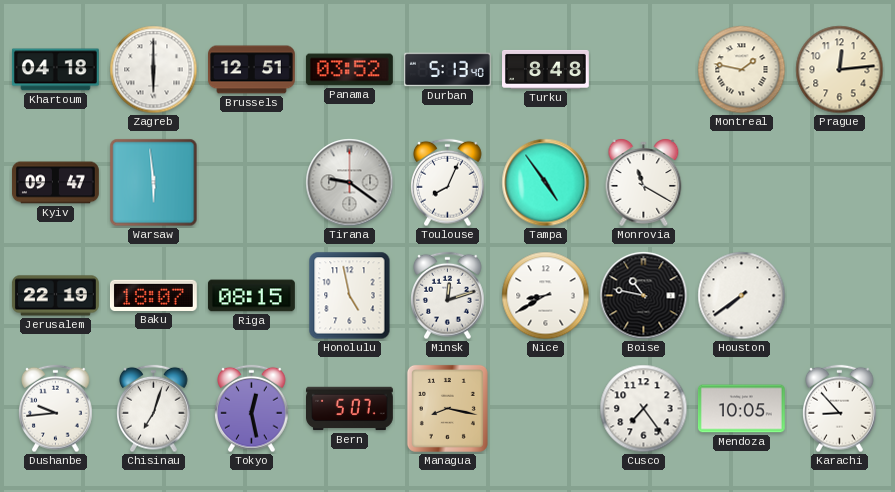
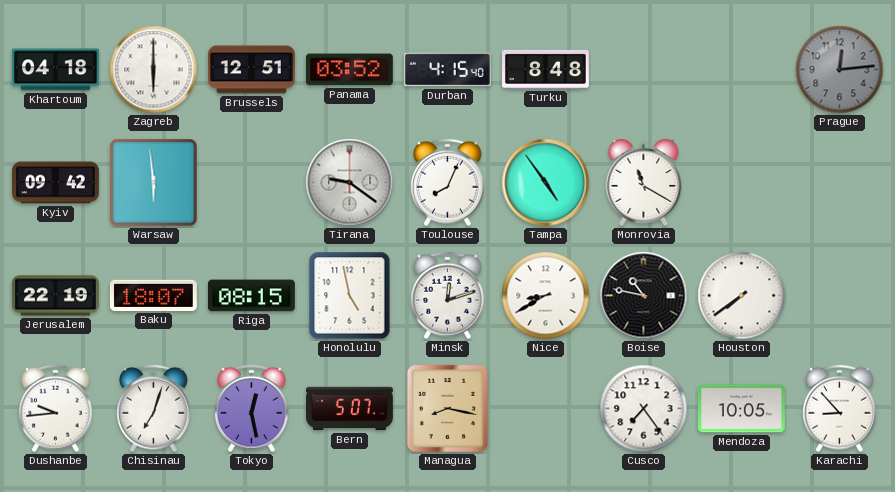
Durban: 5:13 -> 4:15
Montreal: 1:47 -> none
Prague dial: cream -> grey
Kyiv: 09:47 -> 09:42
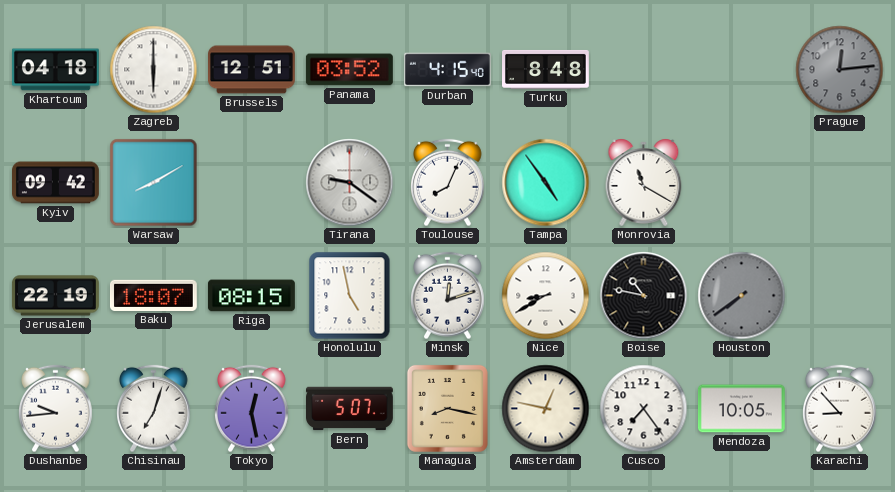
Warsaw: 5:59 -> 8:10
Houston dial: white -> grey
Amsterdam: none -> 12:47
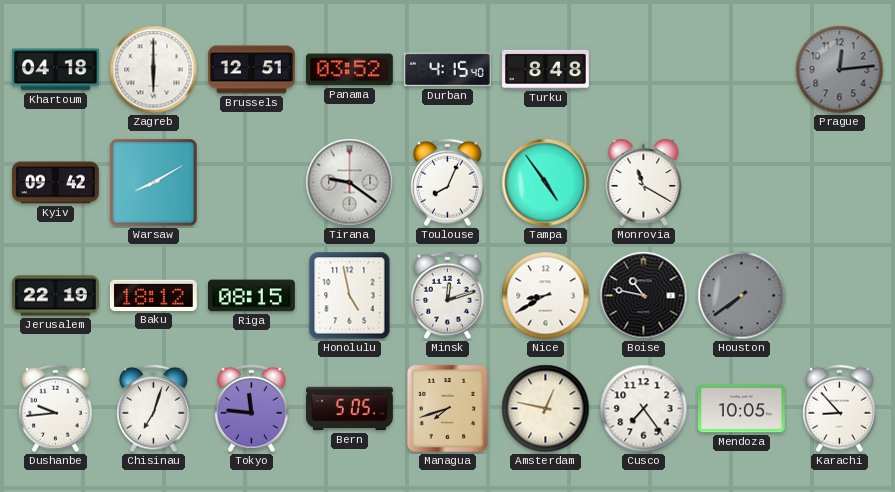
Baku: 18:07 -> 18:12
Tokyo: 12:28 -> 11:46
Bern: 5:07 -> 5:05
Managua: 8:17 -> 7:42
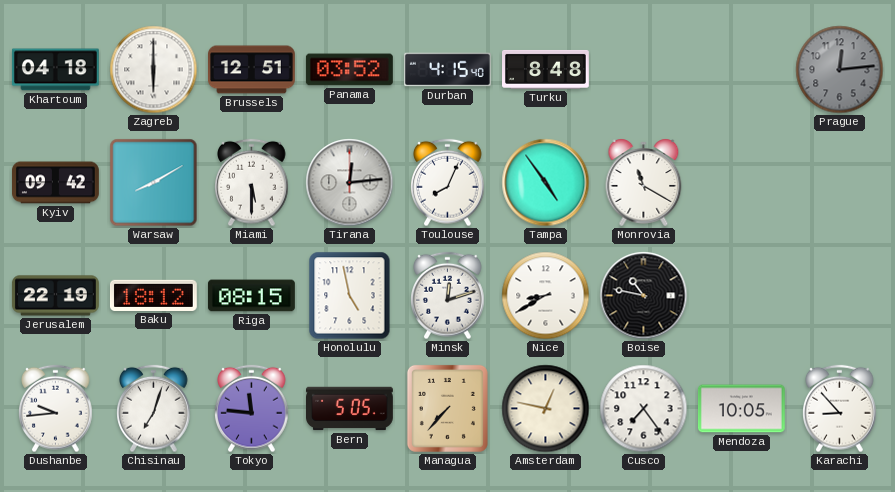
Miami: none -> 5:30
Tirana: 9:21 -> 12:14
Houston: 7:39 -> none
Managua: 7:42 -> 7:37
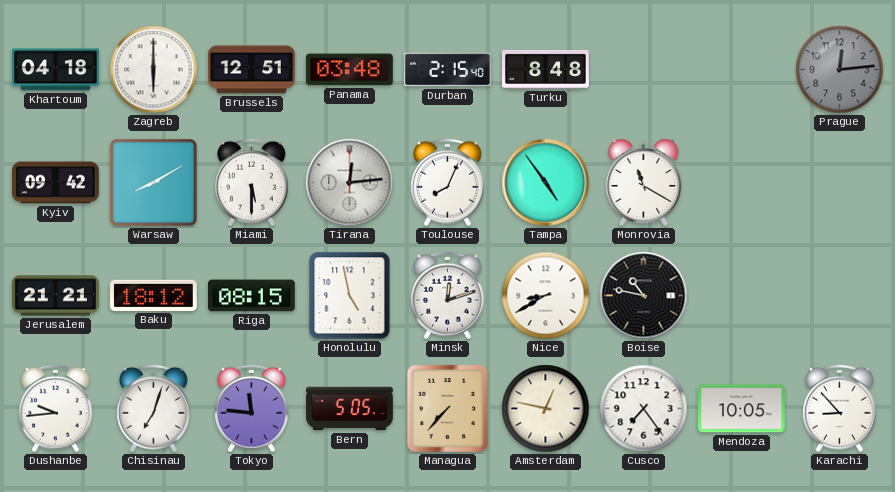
Panama: 03:52 -> 03:48
Durban: 4:15 -> 2:15
Jerusalem: 22:19 -> 21:21
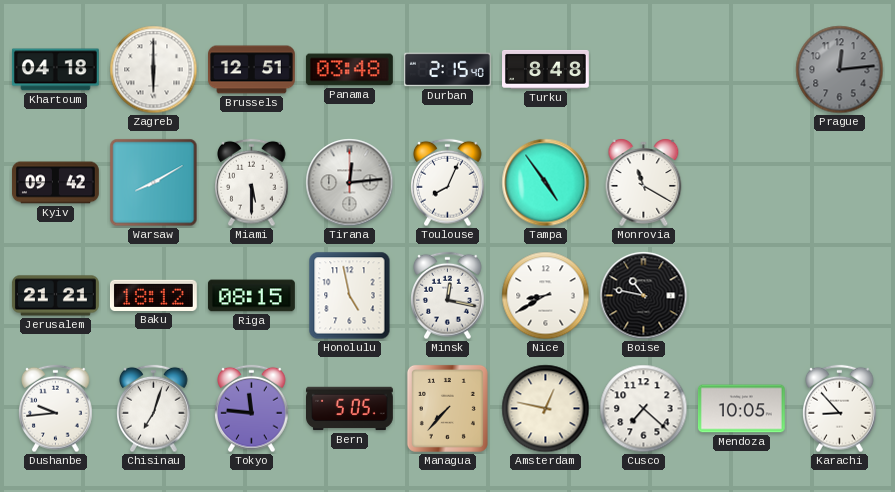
Minsk: 12:12 -> 12:17
Cusco: 7:24 -> 7:22
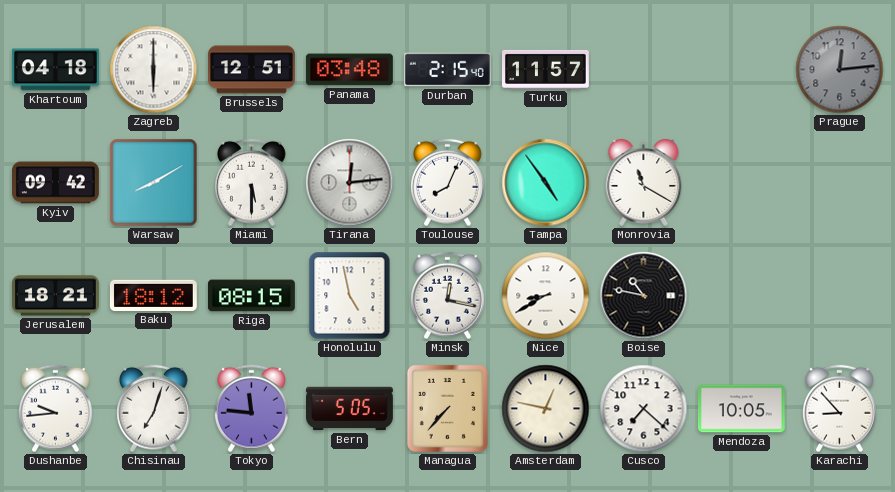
Turku: 8:48 -> 11:57
Jerusalem: 21:21 -> 18:21
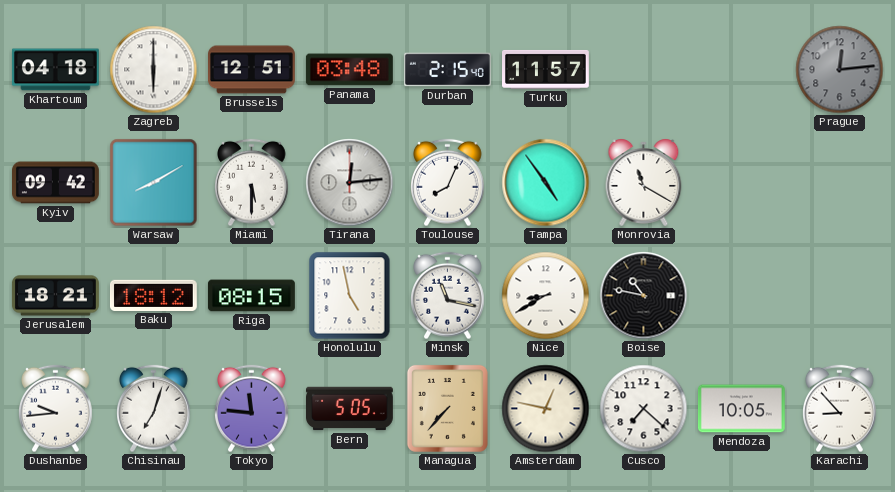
Minsk: 12:17 -> 11:17
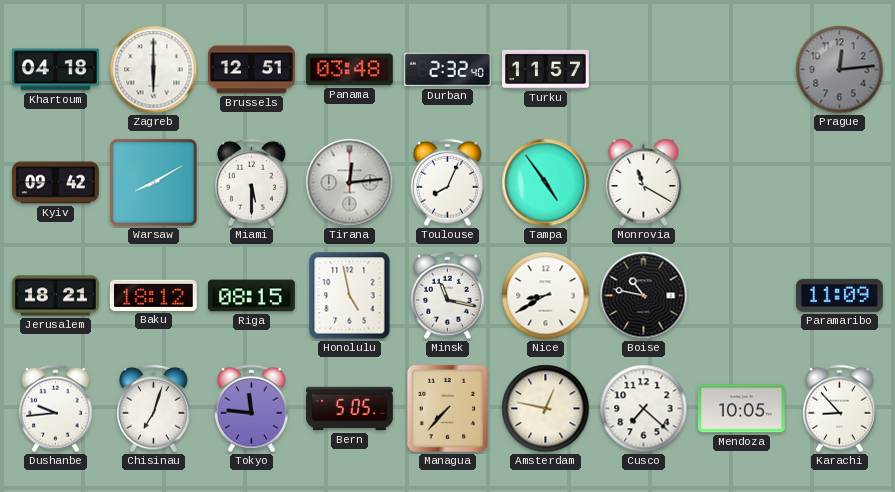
Durban: 2:15 -> 2:32
Paramaribo: none -> 11:09
